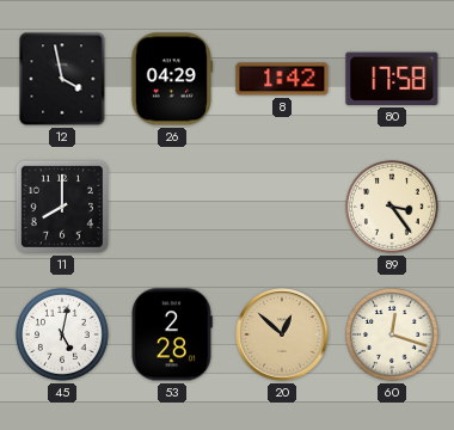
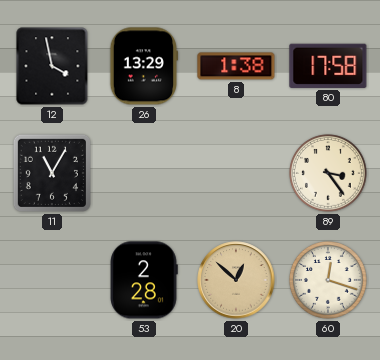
26: 04:29 -> 13:29
8: 1:42 -> 1:38
11: 8:00 -> 11:05
45: 5:02 -> none
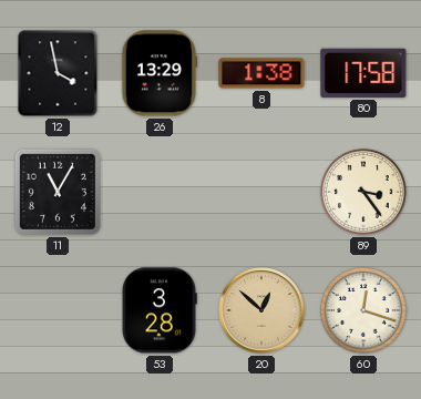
53: 2:28 -> 3:28
